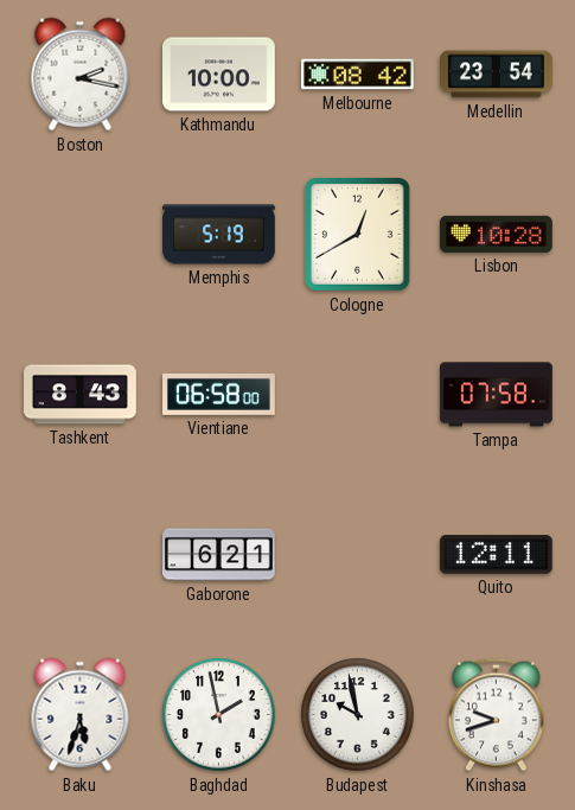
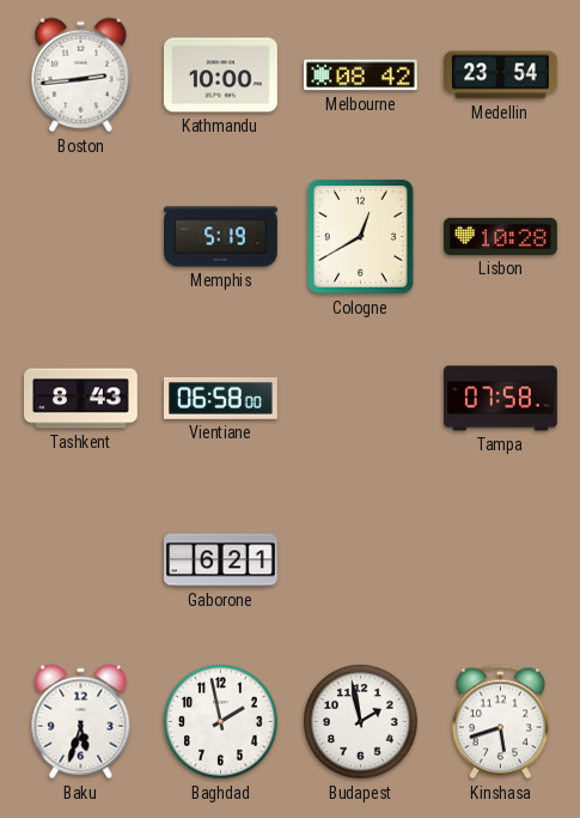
Boston: 2:17 -> 2:44
Quito: 12:11 -> none
Budapest: 9:58 -> 1:58
Kinshasa: 9:42 -> 5:42
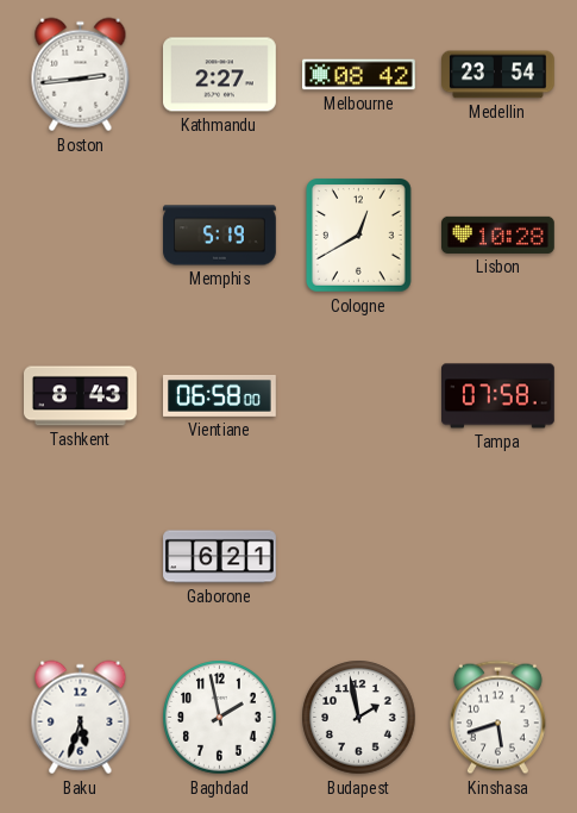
Kathmandu: 10:00 -> 2:27
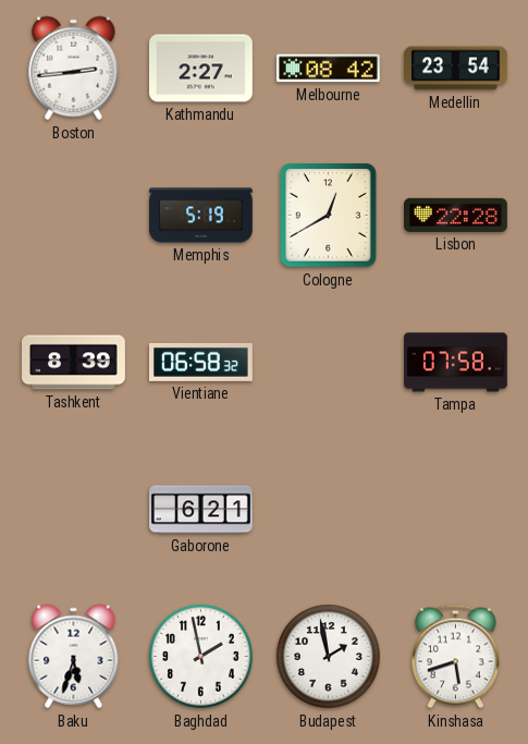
Lisbon: 10:28 -> 22:28
Tashkent: 8:43 -> 8:39
Vientiane: 06:58:00 -> 06:58:32
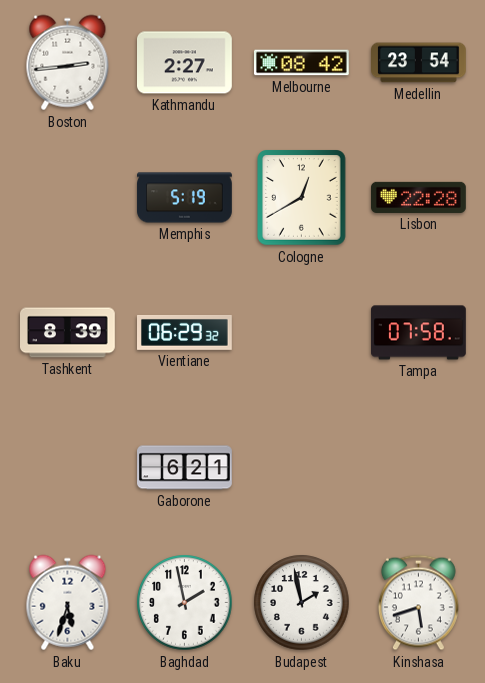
Vientiane: 06:58 -> 06:29
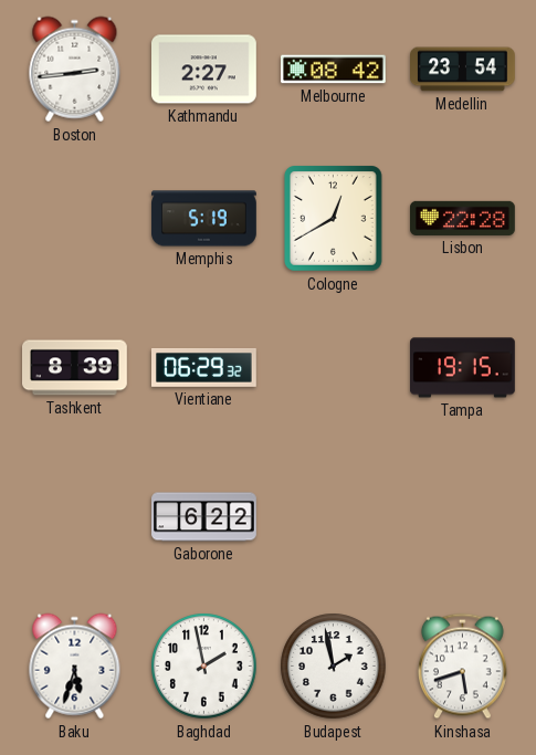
Tampa: 07:58 -> 19:15
Gaborone: 6:21 -> 6:22
